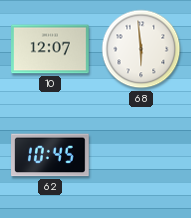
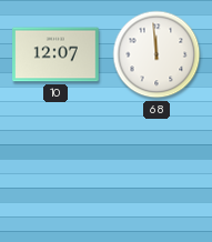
68: 5:59 -> 11:59
62: 10:45 -> none
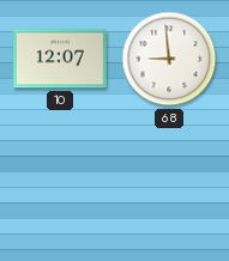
68: 11:59 -> 8:59
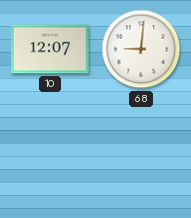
68: 8:59 -> 9:01
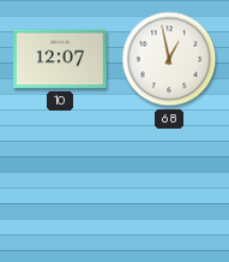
68: 9:01 -> 12:58
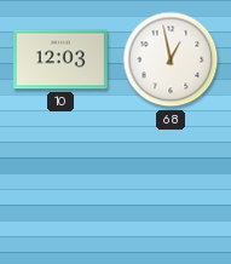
10: 12:07 -> 12:03
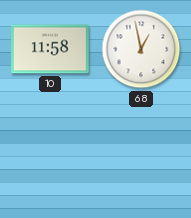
10: 12:03 -> 11:58
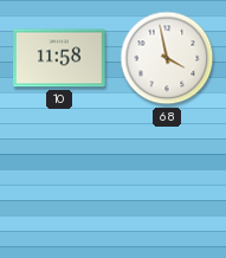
68: 12:58 -> 3:58
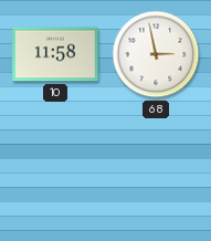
68: 3:58 -> 2:58
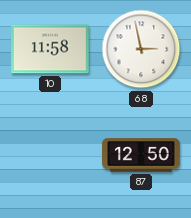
87: none -> 12:50
